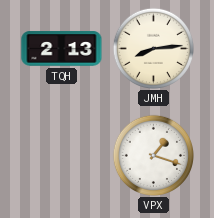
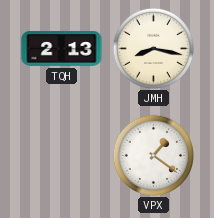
JMH: 8:14 -> 8:17
VPX: 1:18 -> 1:21
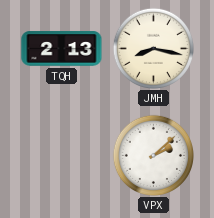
VPX: 1:21 -> 2:08
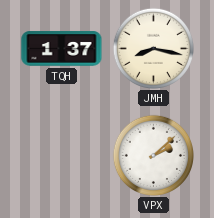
TQH: 2:13 -> 1:37
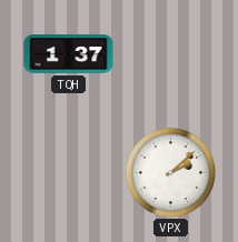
JMH: 8:17 -> none
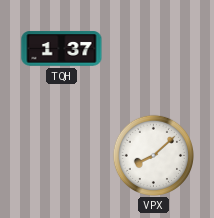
VPX: 2:08 -> 8:08
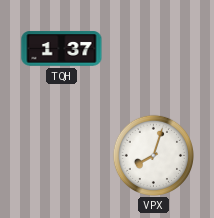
VPX: 8:08 -> 8:03
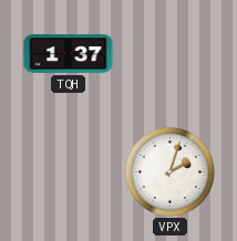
VPX: 8:03 -> 2:03
